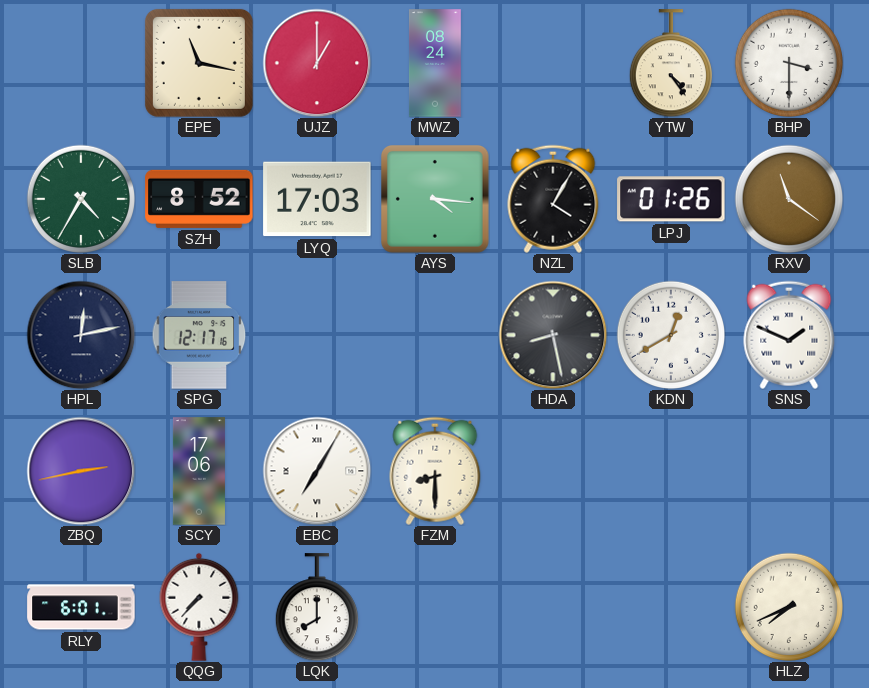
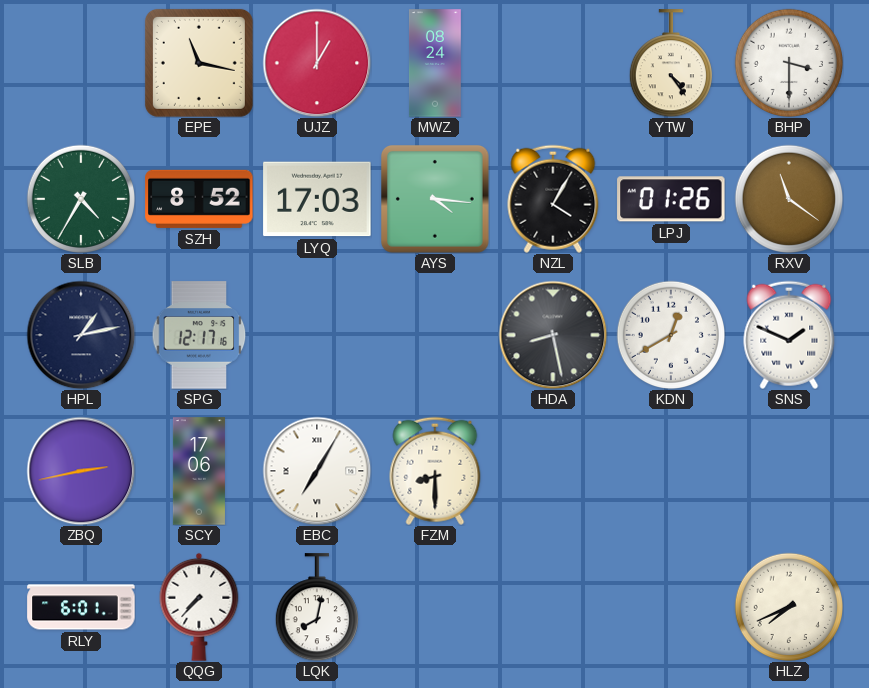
HPL: 12:13 -> 1:13
LQK: 8:00 -> 8:02
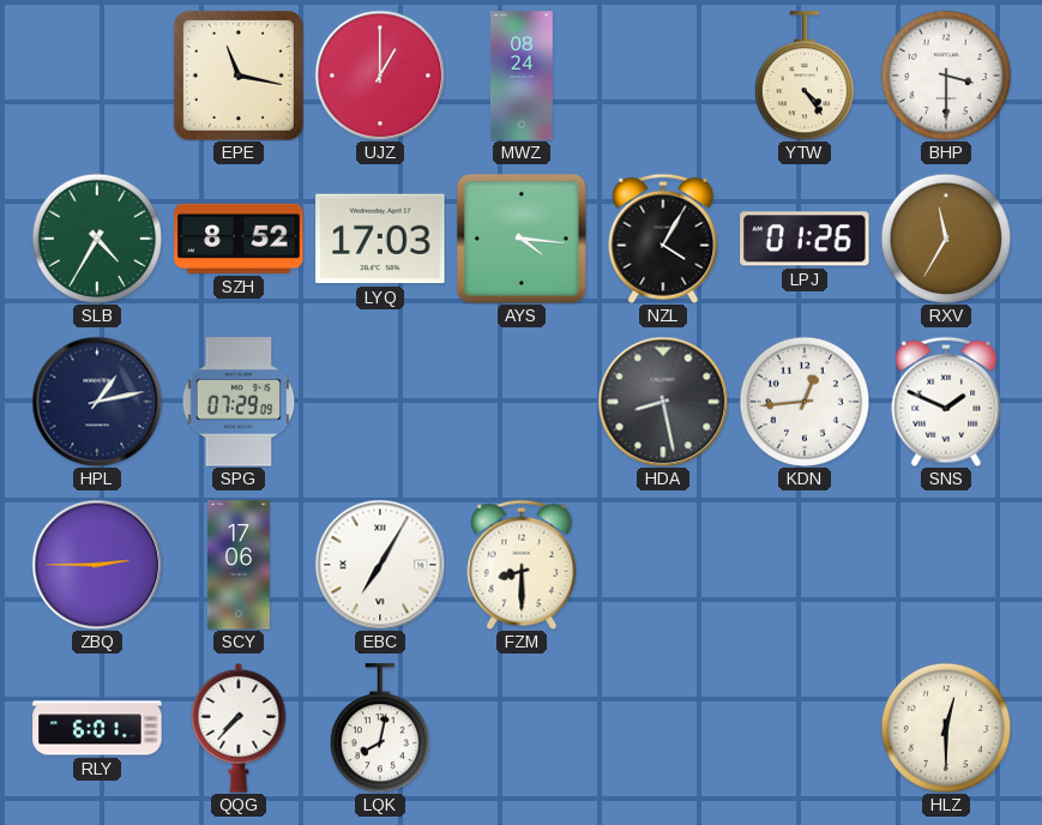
RXV: 11:21 -> 11:35
SPG: 12:17 -> 07:29
KDN: 12:40 -> 12:44
ZBQ: 2:43 -> 2:45
HLZ: 7:41 -> 12:30
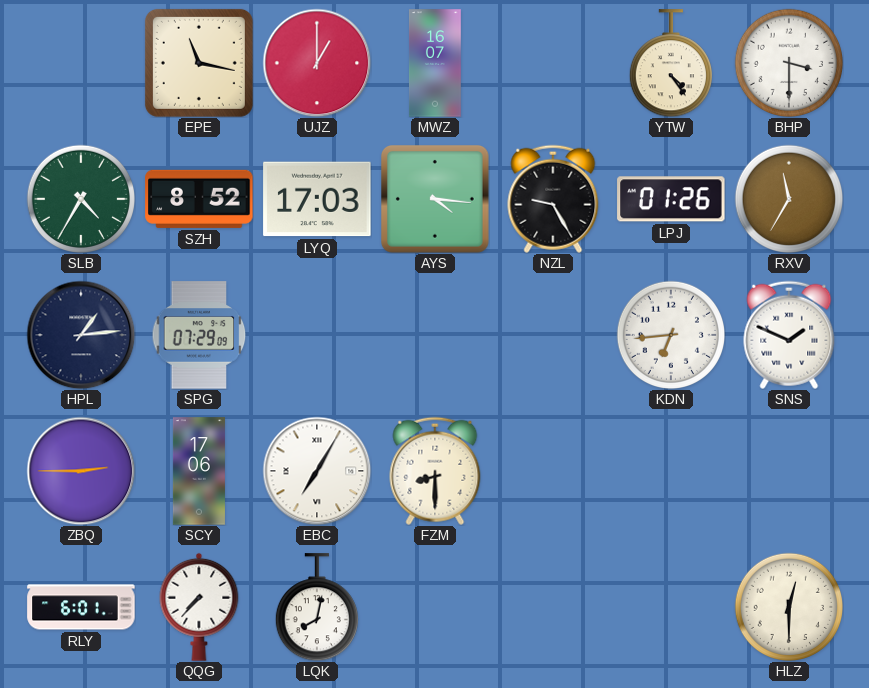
MWZ: 08:24 -> 16:07
NZL: 4:05 -> 9:25
HPL: 1:13 -> 1:14
HDA: 8:28 -> none
KDN: 12:44 -> 6:44
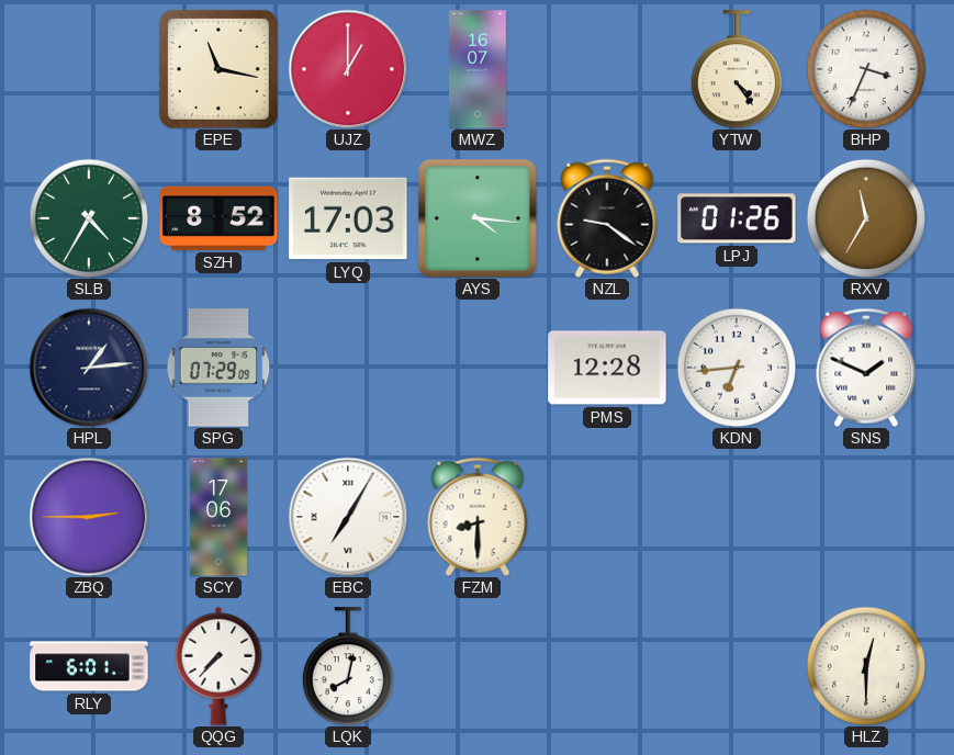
BHP: 3:30 -> 3:34
NZL: 9:25 -> 9:21
PMS: none -> 12:28
